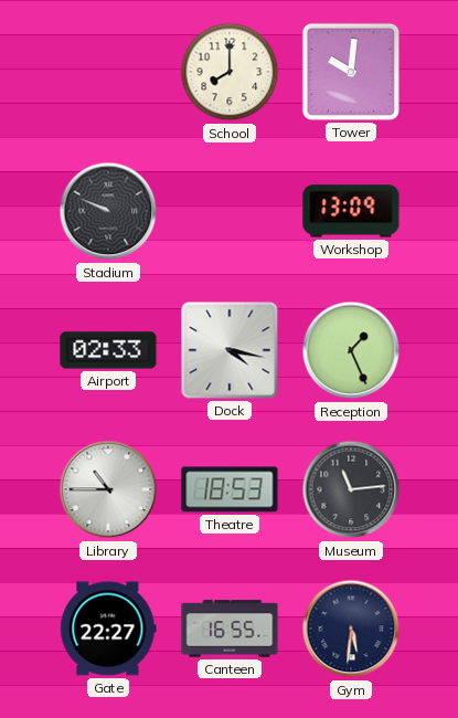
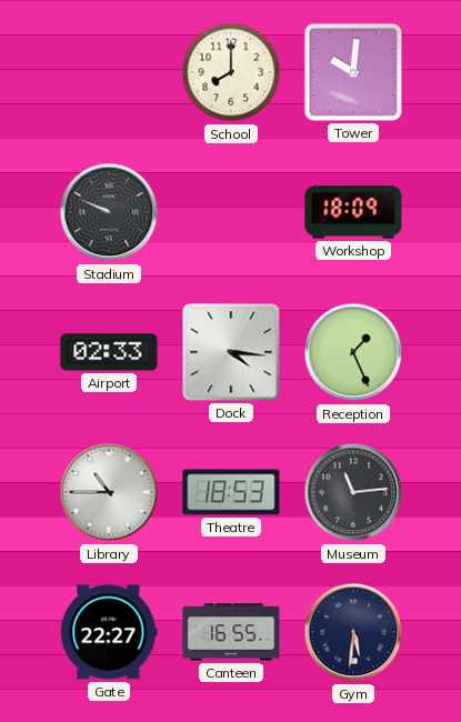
Workshop: 13:09 -> 18:09
Dock: 4:17 -> 4:16
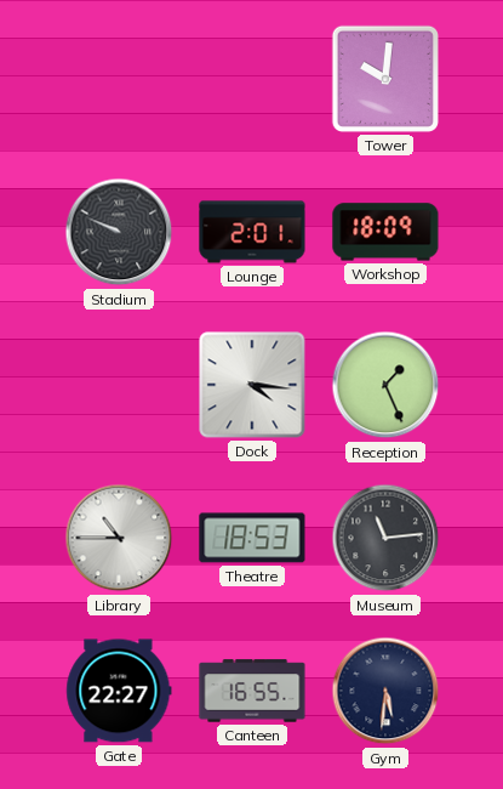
School: 8:00 -> none
Lounge: none -> 2:01
Airport: 02:33 -> none
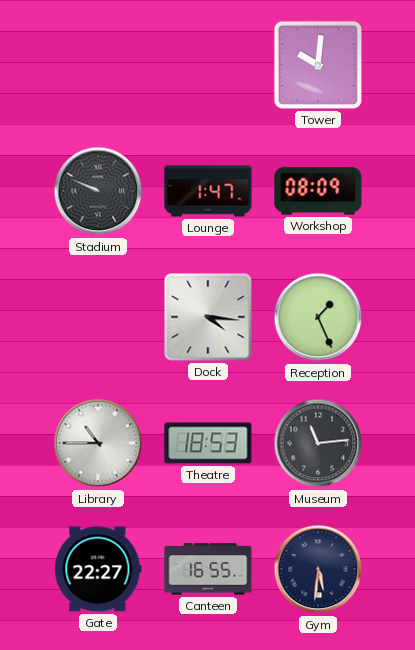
Lounge: 2:01 -> 1:47
Workshop: 18:09 -> 08:09
